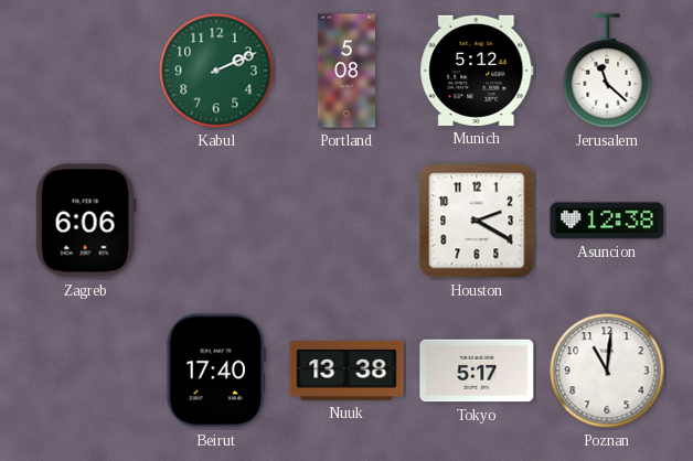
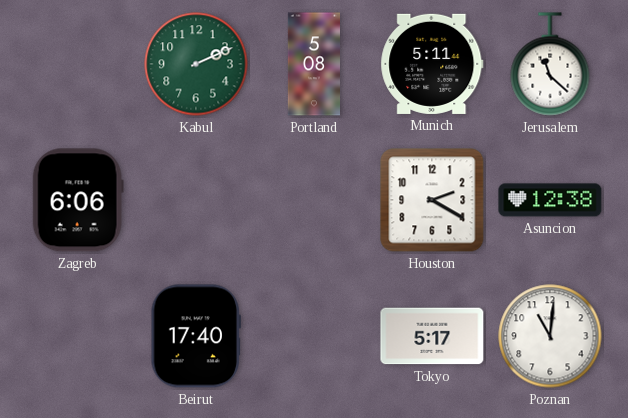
Munich: 5:12 -> 5:11
Nuuk: 13:38 -> none
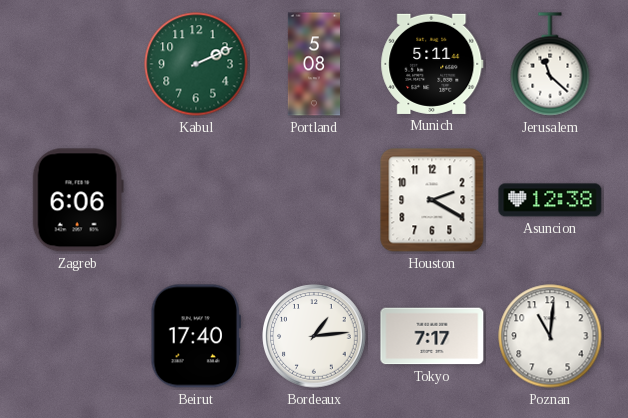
Bordeaux: none -> 1:14
Tokyo: 5:17 -> 7:17
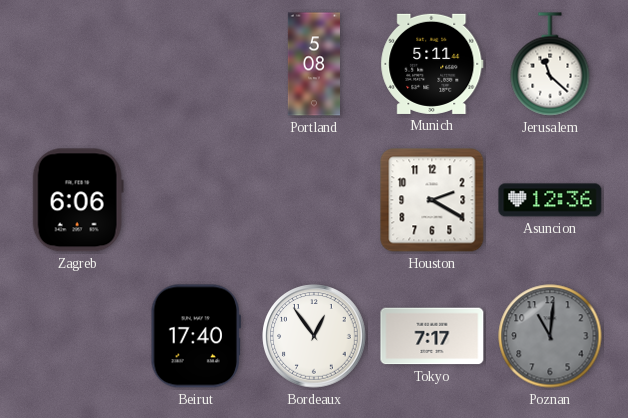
Kabul: 2:11 -> none
Asuncion: 12:38 -> 12:36
Bordeaux: 1:14 -> 12:54
Poznan dial: white -> grey
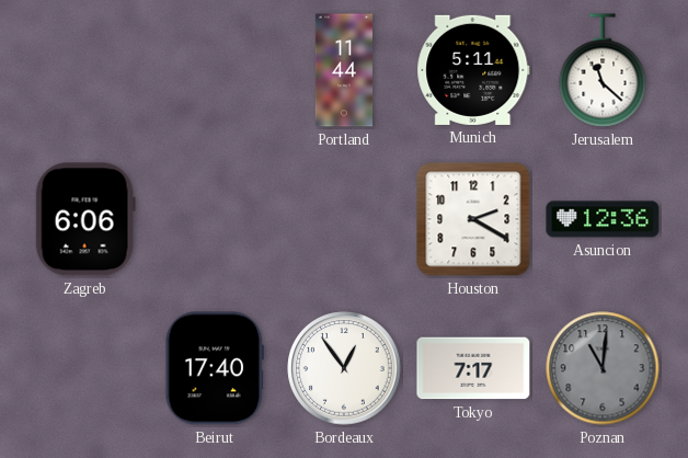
Portland: 5:08 -> 11:44
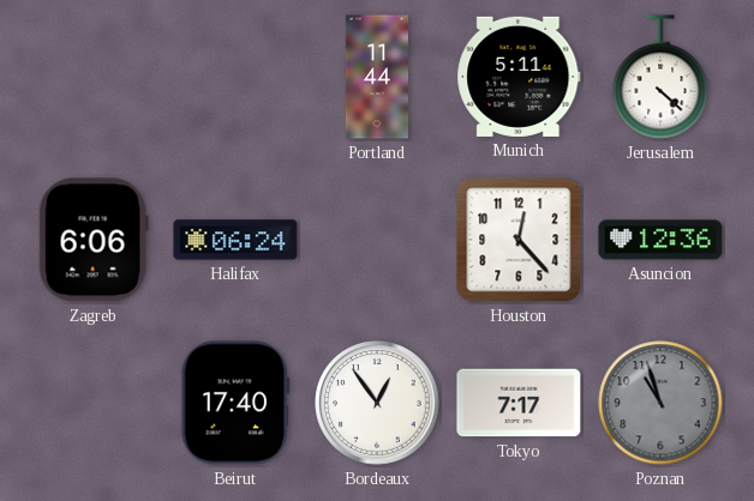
Jerusalem: 11:22 -> 4:22
Halifax: none -> 06:24
Houston: 2:20 -> 12:23
Poznan: 11:01 -> 10:57
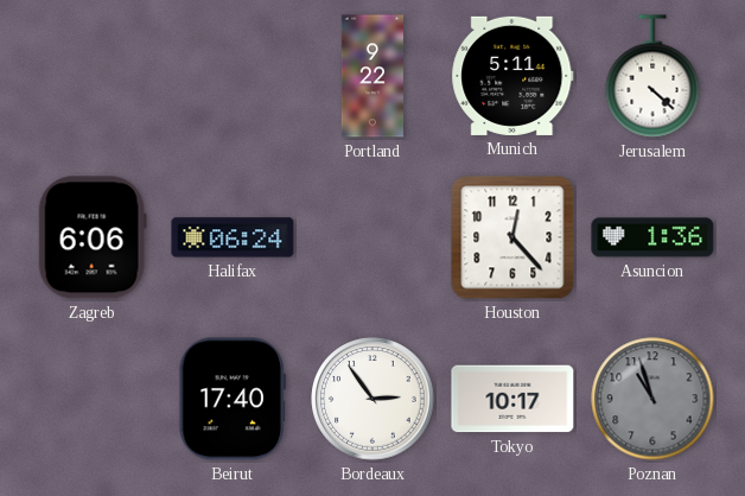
Portland: 11:44 -> 9:22
Asuncion: 12:36 -> 1:36
Bordeaux: 12:54 -> 2:54
Tokyo: 7:17 -> 10:17
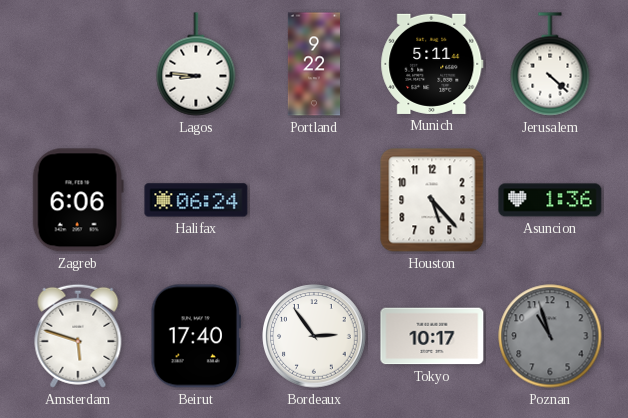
Lagos: none -> 8:46
Houston: 12:23 -> 5:23
Amsterdam: none -> 5:48
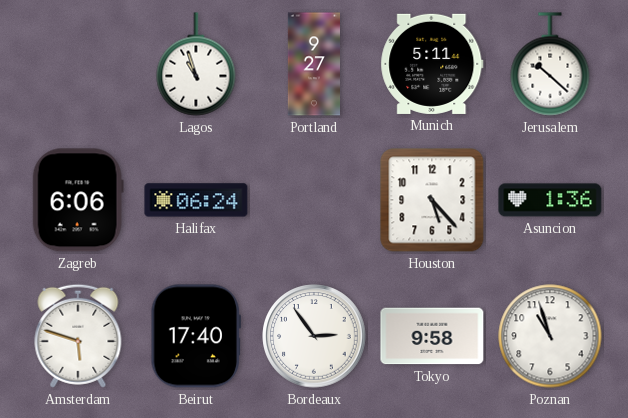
Lagos: 8:46 -> 10:57
Portland: 9:22 -> 9:27
Jerusalem: 4:22 -> 10:22
Tokyo: 10:17 -> 9:58
Poznan dial: grey -> white
